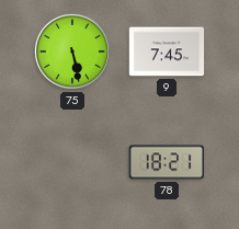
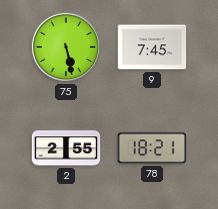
2: none -> 2:55
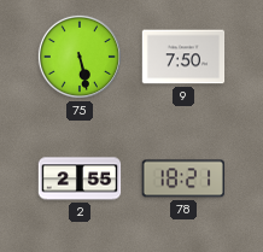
9: 7:45 -> 7:50
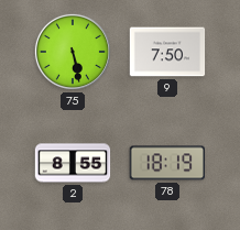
2: 2:55 -> 8:55
78: 18:21 -> 18:19
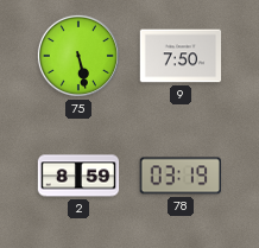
2: 8:55 -> 8:59
78: 18:19 -> 03:19
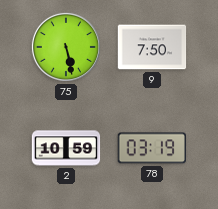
2: 8:59 -> 10:59
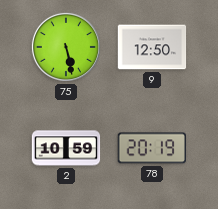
9: 7:50 -> 12:50
78: 03:19 -> 20:19
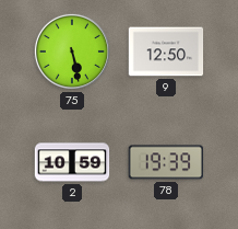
78: 20:19 -> 19:39
